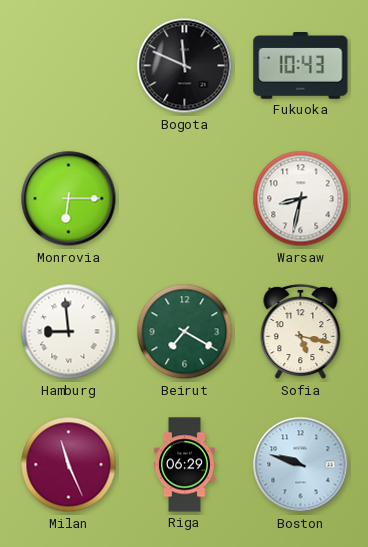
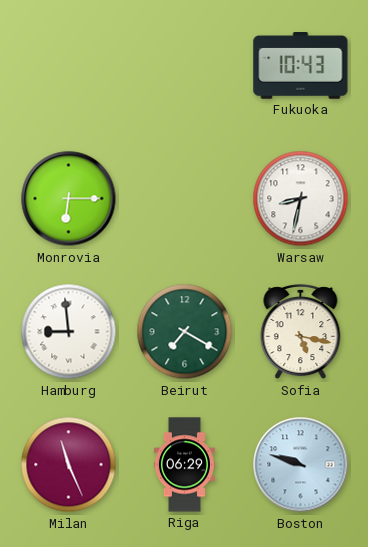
Bogota: 11:49 -> none
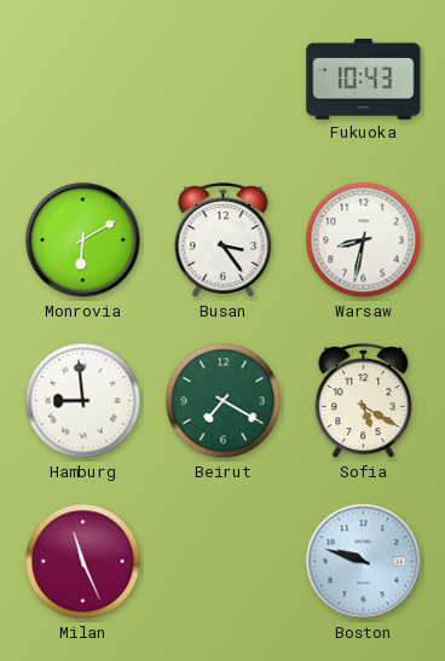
Monrovia: 6:15 -> 6:10
Busan: none -> 3:24
Sofia: 5:17 -> 5:20
Riga: 06:29 -> none
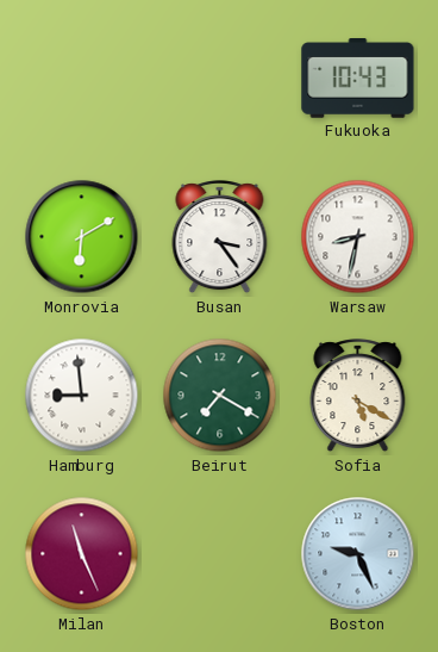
Boston: 9:48 -> 9:26
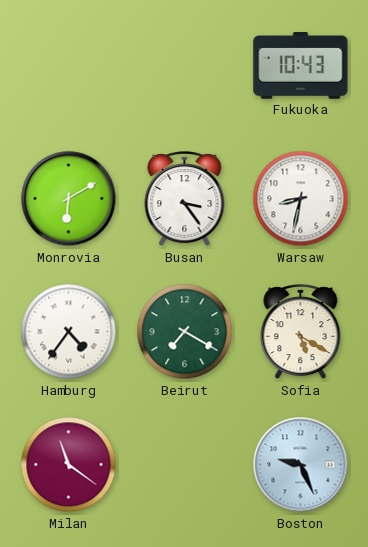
Hamburg: 8:59 -> 4:36
Milan: 11:26 -> 11:21
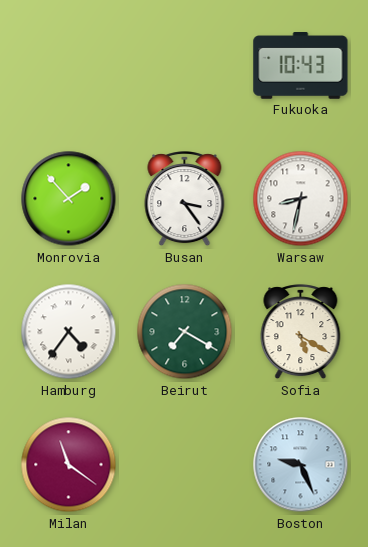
Monrovia: 6:10 -> 1:53
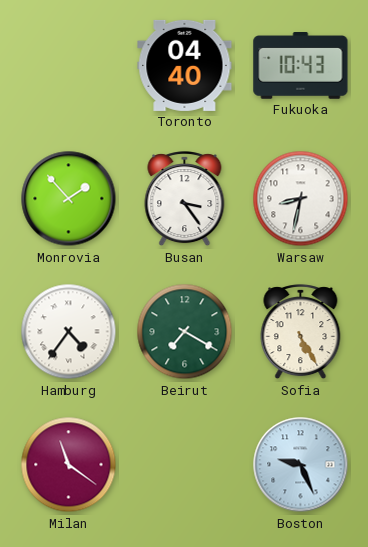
Toronto: none -> 04:40
Sofia: 5:20 -> 5:25
